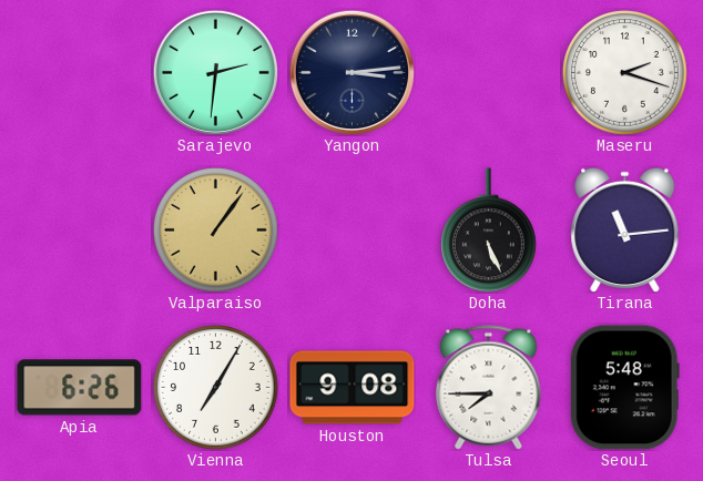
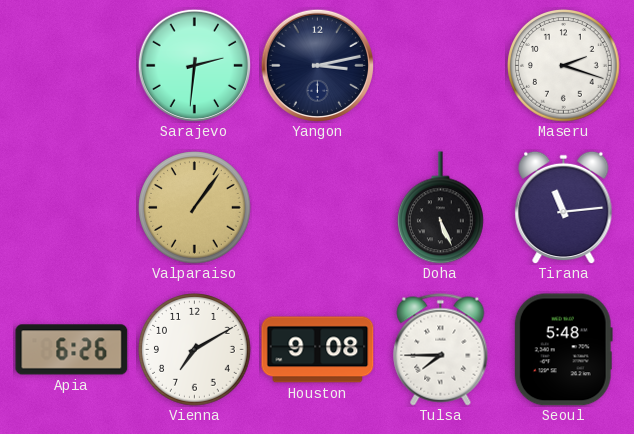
Yangon: 3:14 -> 3:13
Vienna: 7:05 -> 7:10
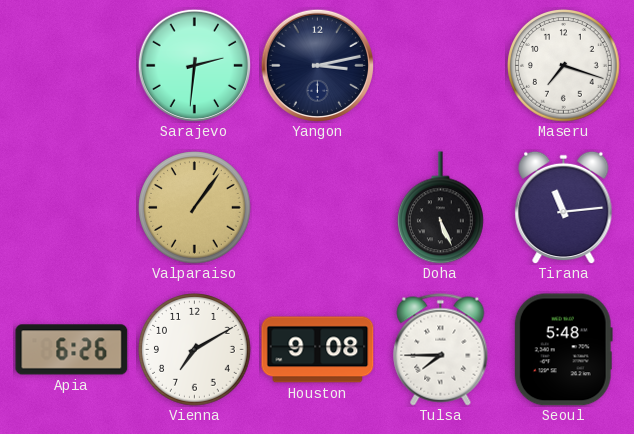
Maseru: 2:18 -> 7:18
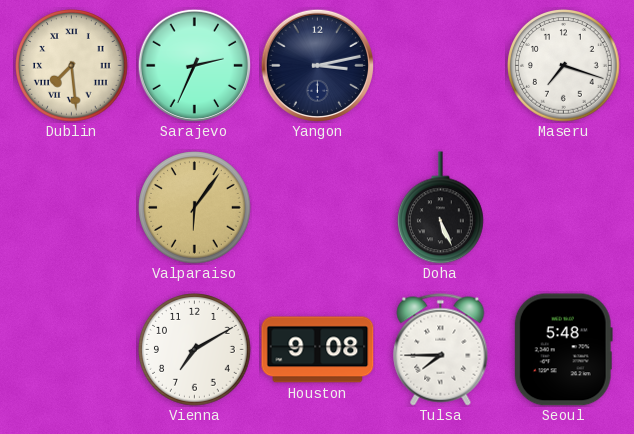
Dublin: none -> 7:29
Sarajevo: 2:31 -> 2:34
Valparaiso: 1:06 -> 6:06
Tirana: 11:14 -> none
Apia: 6:26 -> none
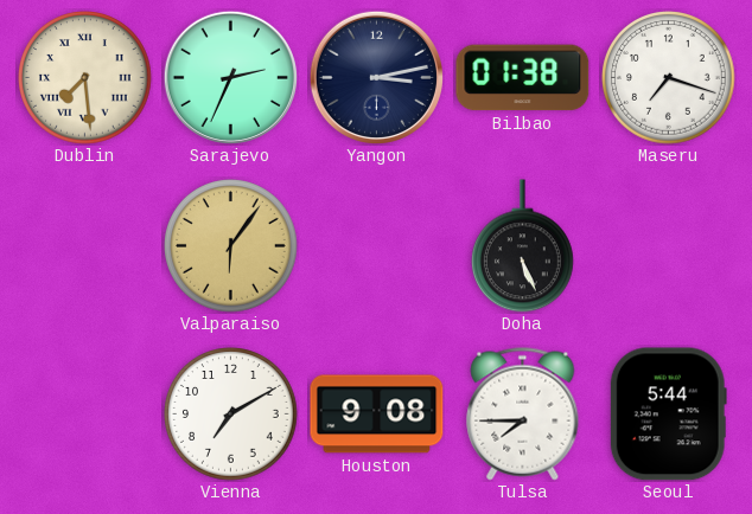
Bilbao: none -> 01:38
Seoul: 5:48 -> 5:44
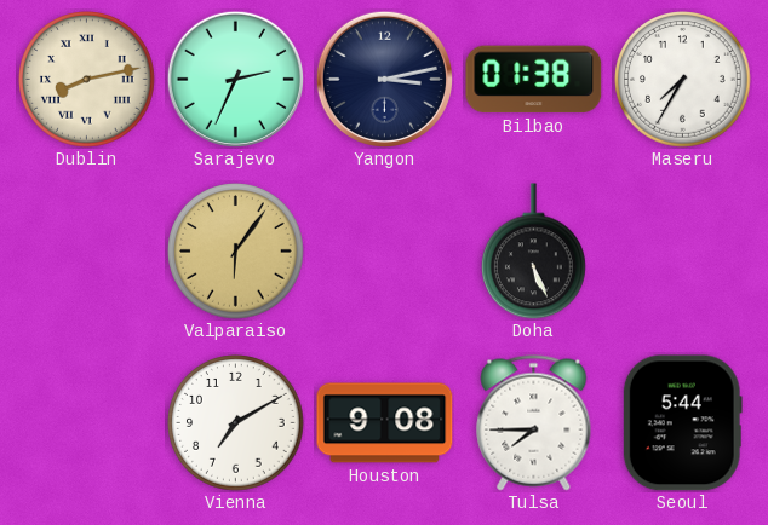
Dublin: 7:29 -> 8:13
Maseru: 7:18 -> 7:35
